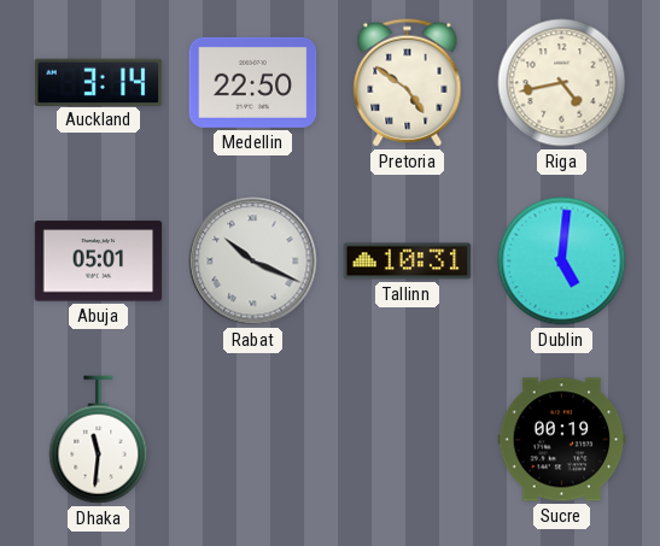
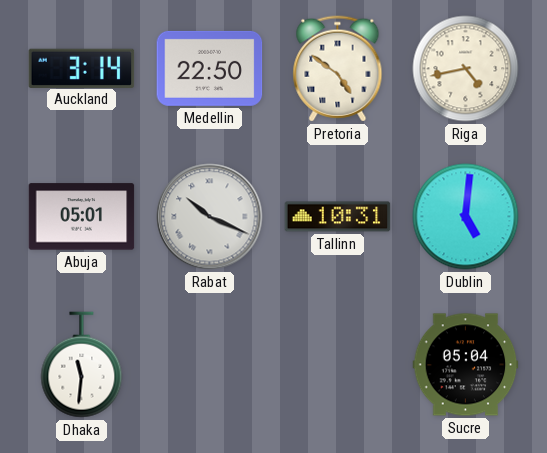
Sucre: 00:19 -> 05:04
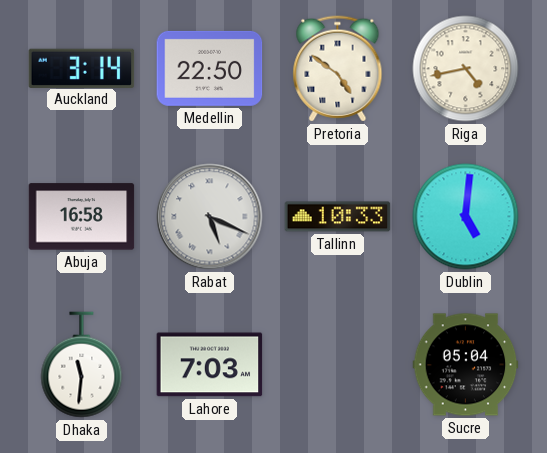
Abuja: 05:01 -> 16:58
Rabat: 10:19 -> 5:19
Tallinn: 10:31 -> 10:33
Lahore: none -> 7:03
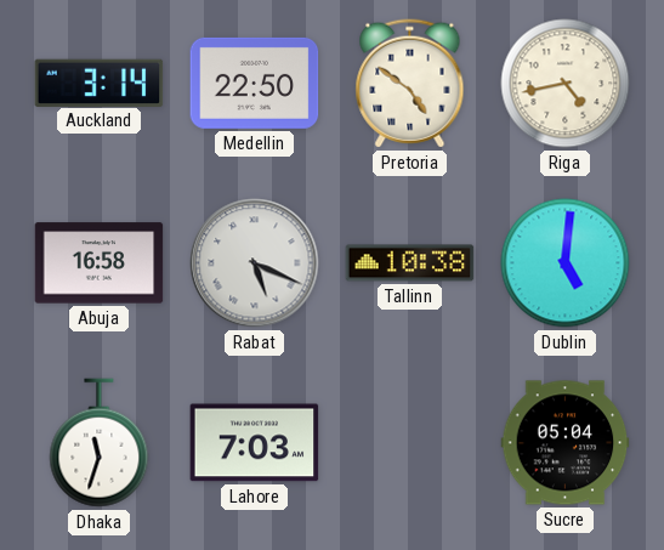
Tallinn: 10:33 -> 10:38
Dhaka: 11:31 -> 11:33
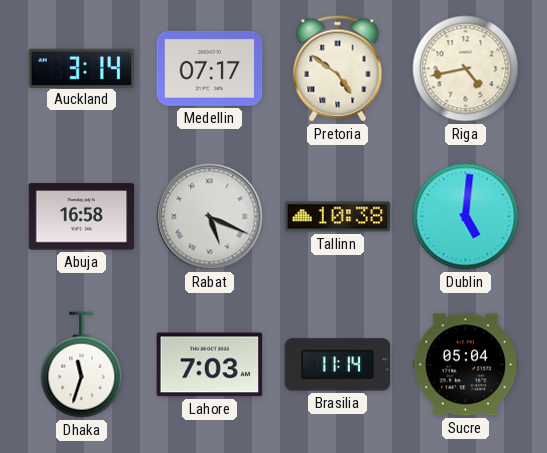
Medellin: 22:50 -> 07:17
Brasilia: none -> 11:14
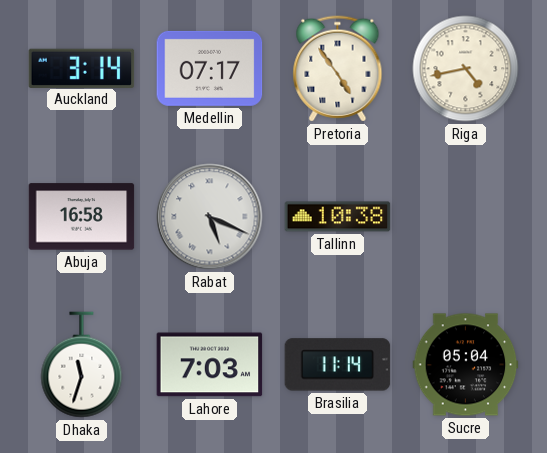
Pretoria: 4:51 -> 4:54
Dublin: 5:01 -> none
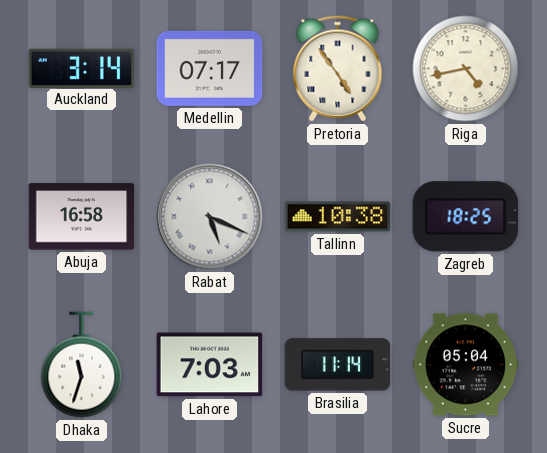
Zagreb: none -> 18:25
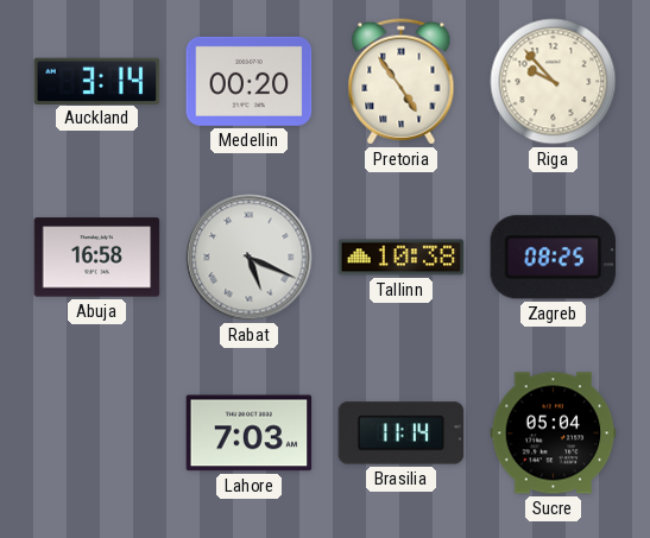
Medellin: 07:17 -> 00:20
Riga: 4:43 -> 9:53
Zagreb: 18:25 -> 08:25
Dhaka: 11:33 -> none
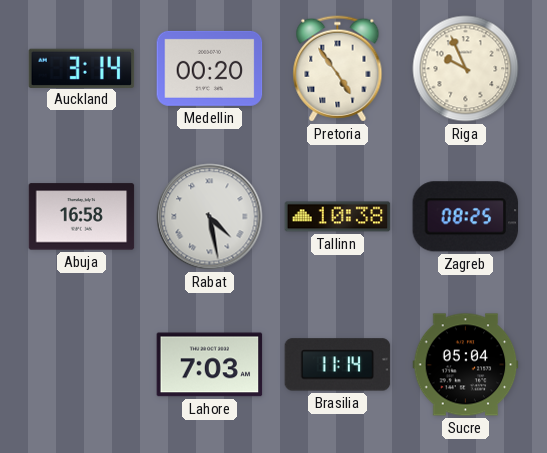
Riga: 9:53 -> 9:56
Rabat: 5:19 -> 4:28
